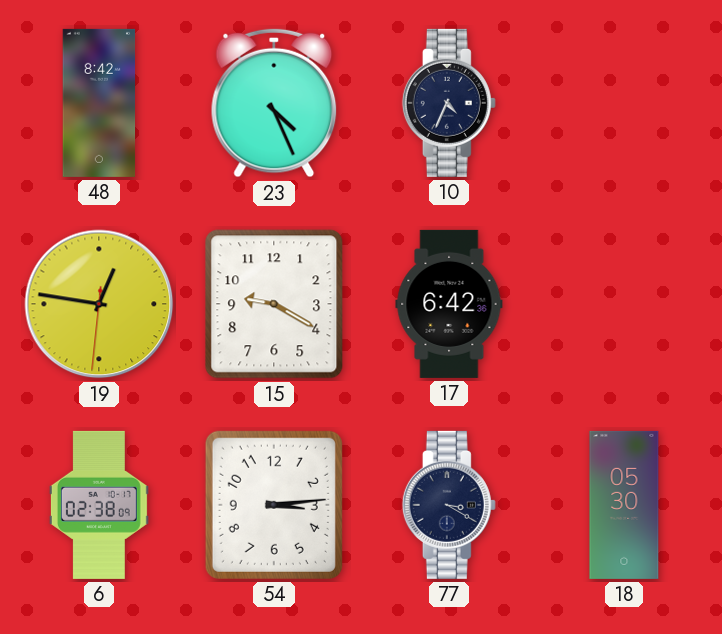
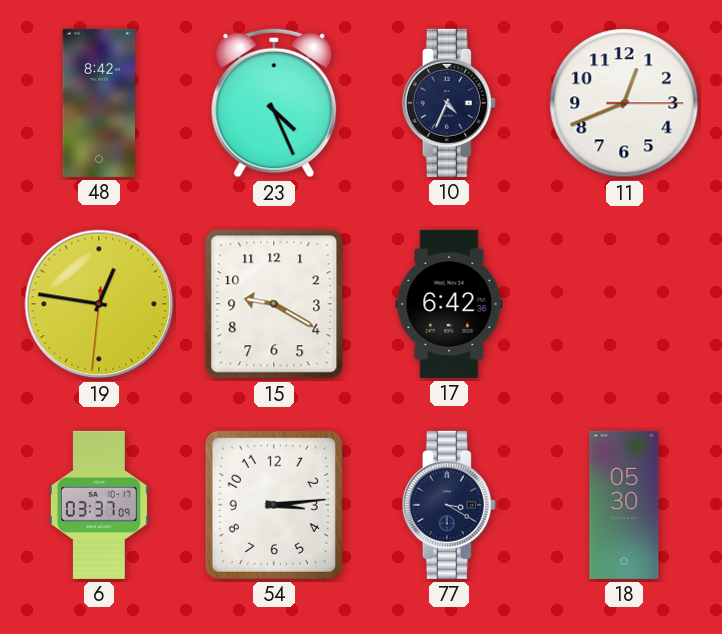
11: none -> 12:41
6: 02:38 -> 03:37
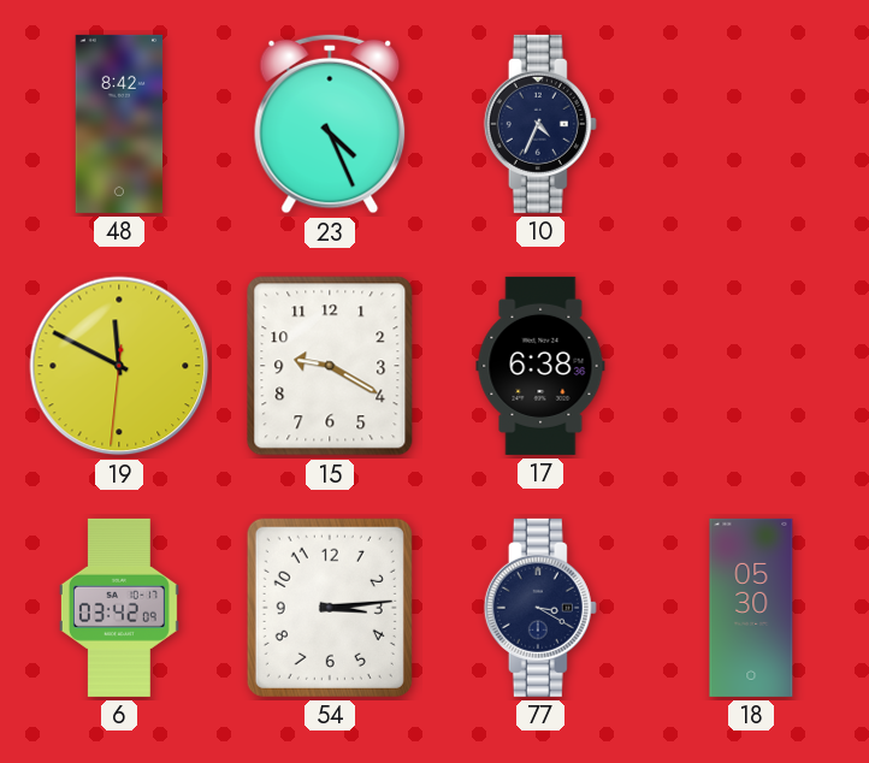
11: 12:41 -> none
19: 12:46 -> 11:49
17: 6:42 -> 6:38
6: 03:37 -> 03:42
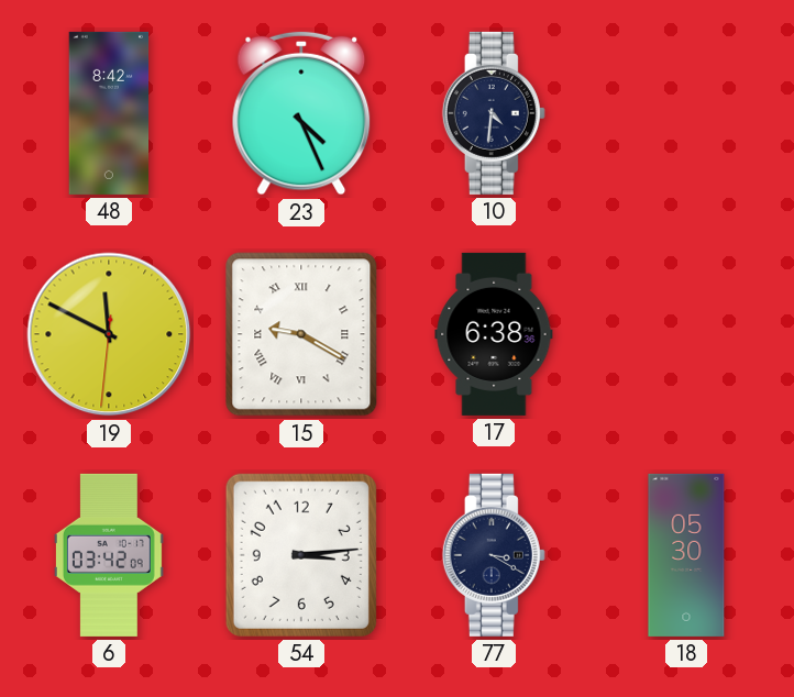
10: 4:34 -> 4:31
15 numerals: Arabic -> Roman
